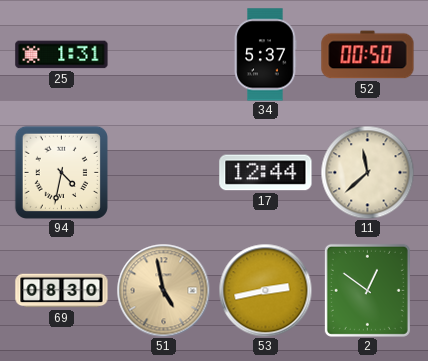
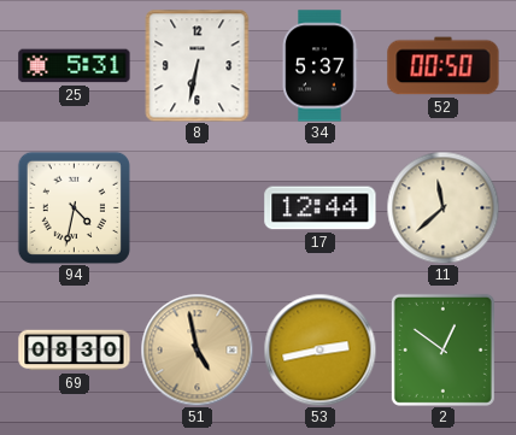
25: 1:31 -> 5:31
8: none -> 6:32
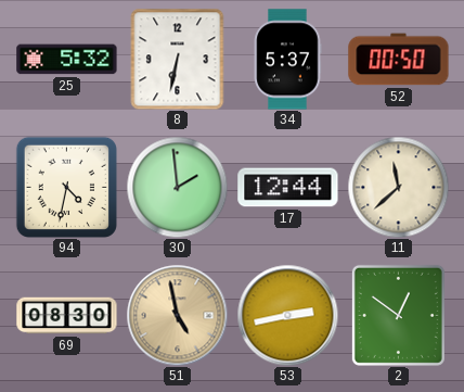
25: 5:31 -> 5:32
30: none -> 1:59
